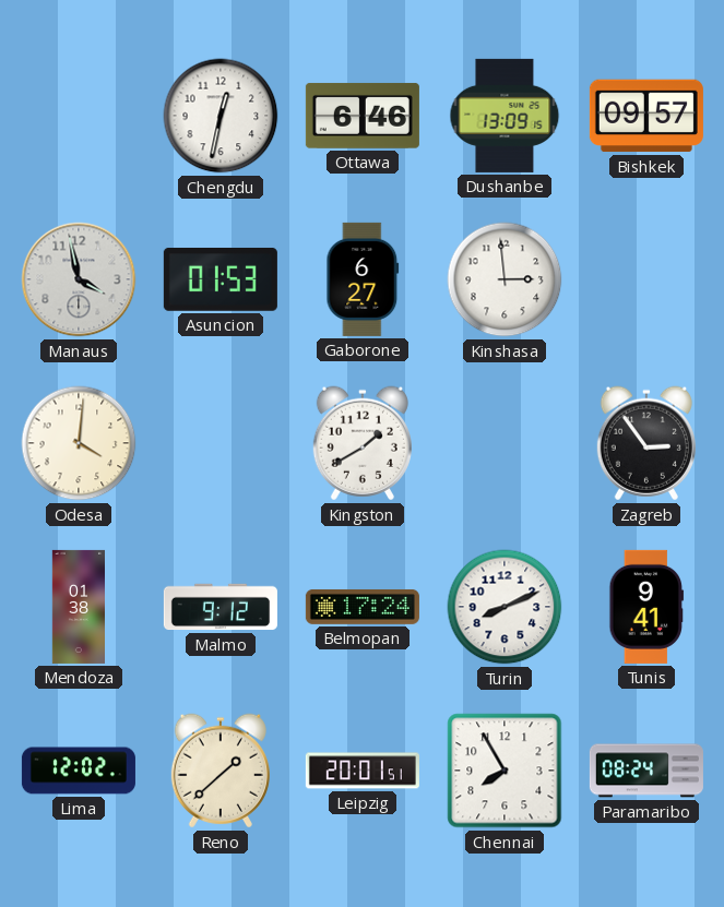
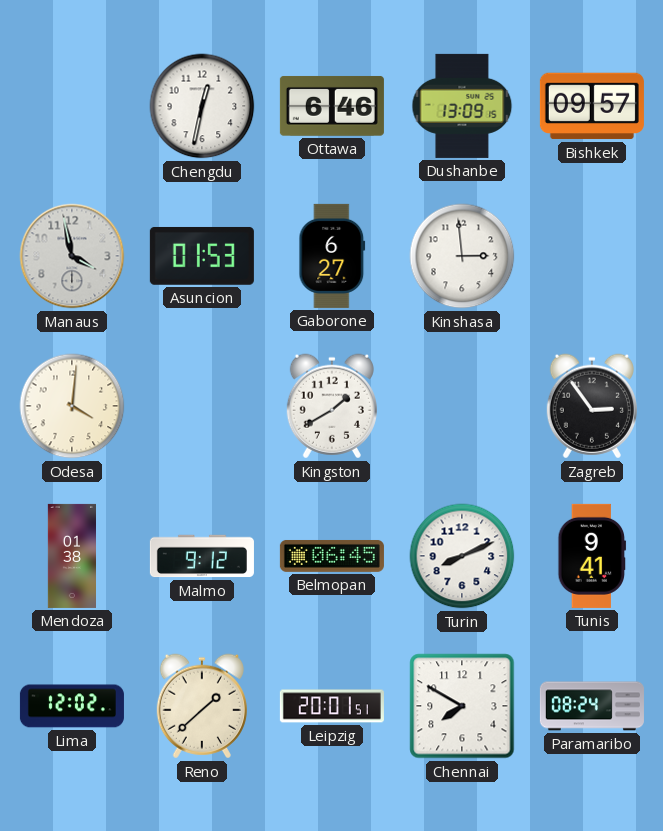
Belmopan: 17:24 -> 06:45
Chennai: 7:55 -> 7:50
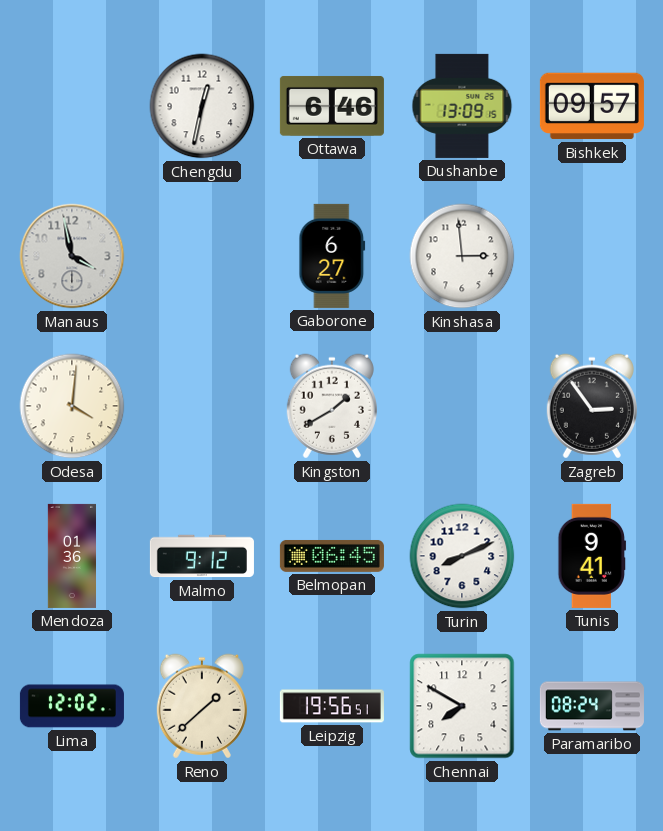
Asuncion: 01:53 -> none
Mendoza: 01:38 -> 01:36
Leipzig: 20:01 -> 19:56
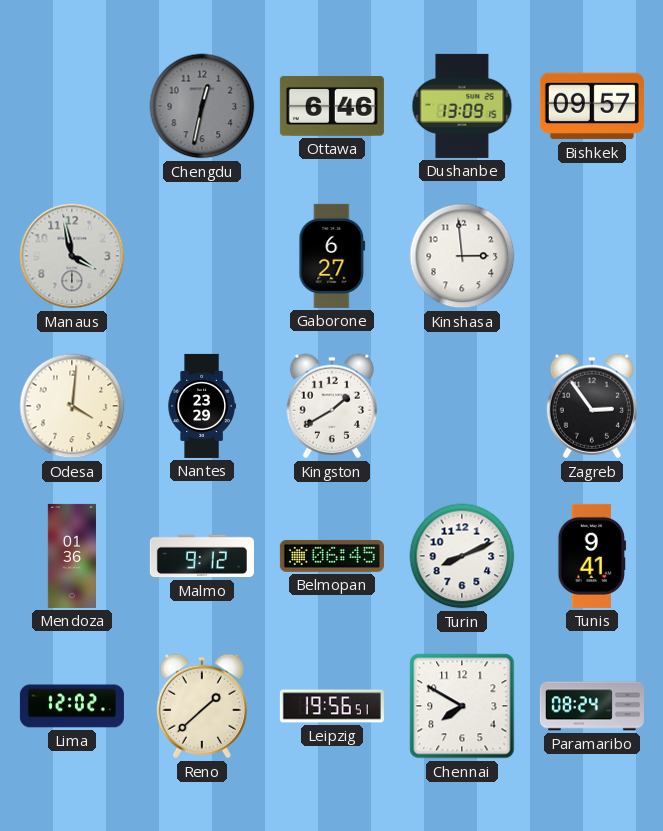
Chengdu dial: white -> grey
Nantes: none -> 23:29
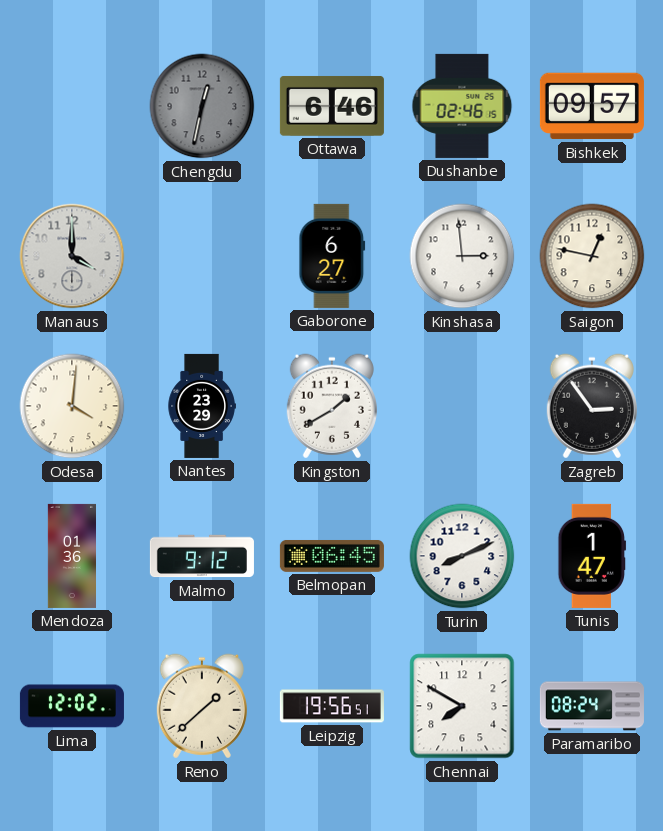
Dushanbe: 13:09 -> 02:46
Manaus: 3:58 -> 4:00
Saigon: none -> 12:47
Tunis: 9:41 -> 1:47
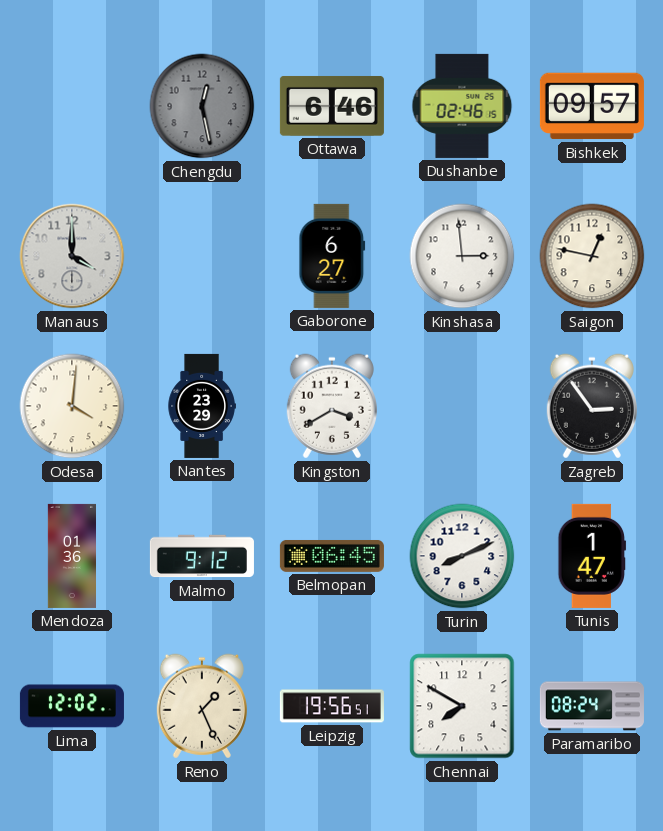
Chengdu: 12:32 -> 12:28
Kingston: 1:40 -> 3:40
Reno: 1:38 -> 1:26
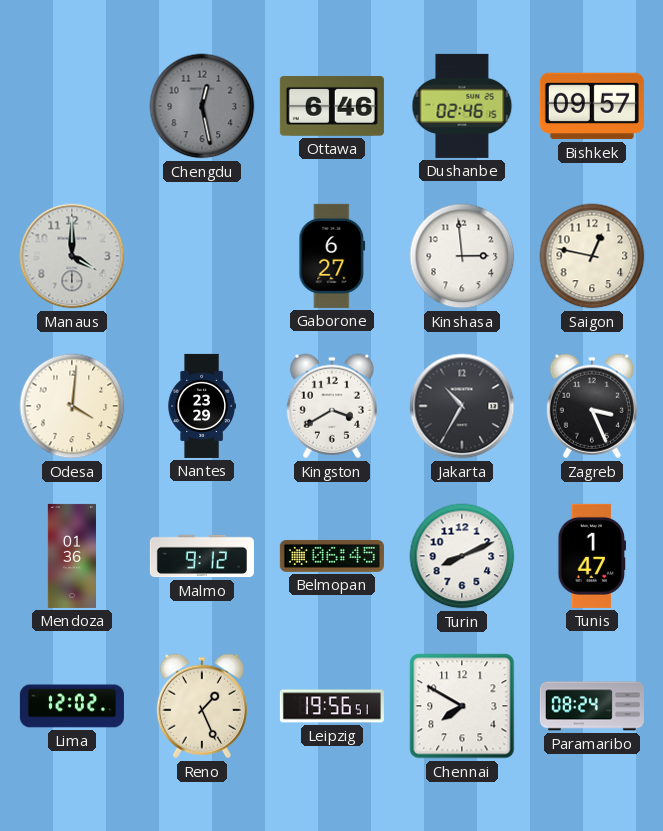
Jakarta: none -> 10:35
Zagreb: 2:54 -> 3:26
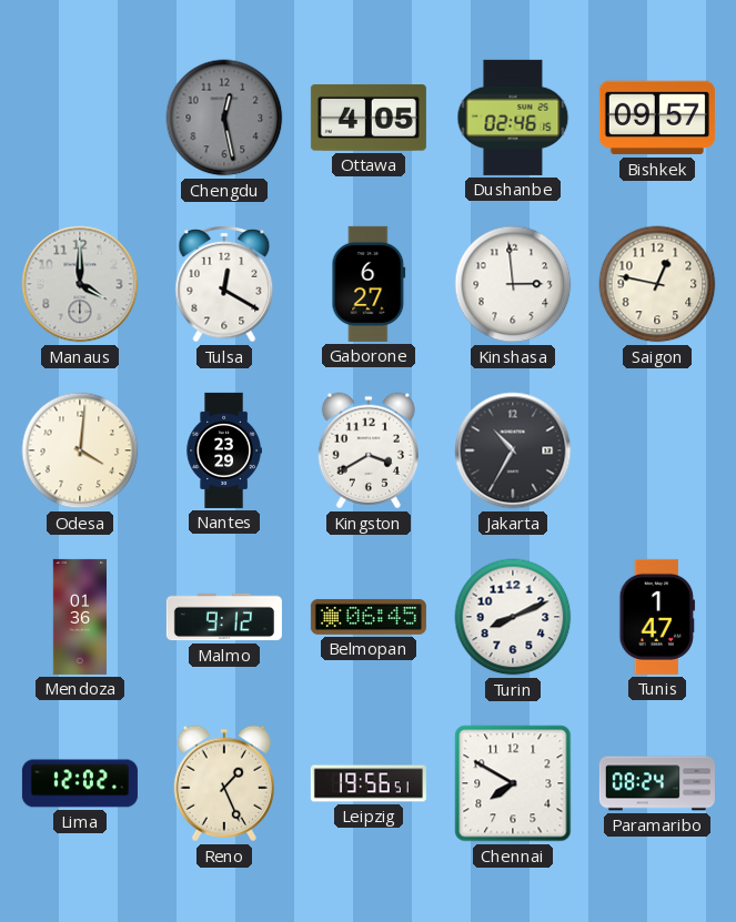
Ottawa: 6:46 -> 4:05
Tulsa: none -> 12:20
Zagreb: 3:26 -> none
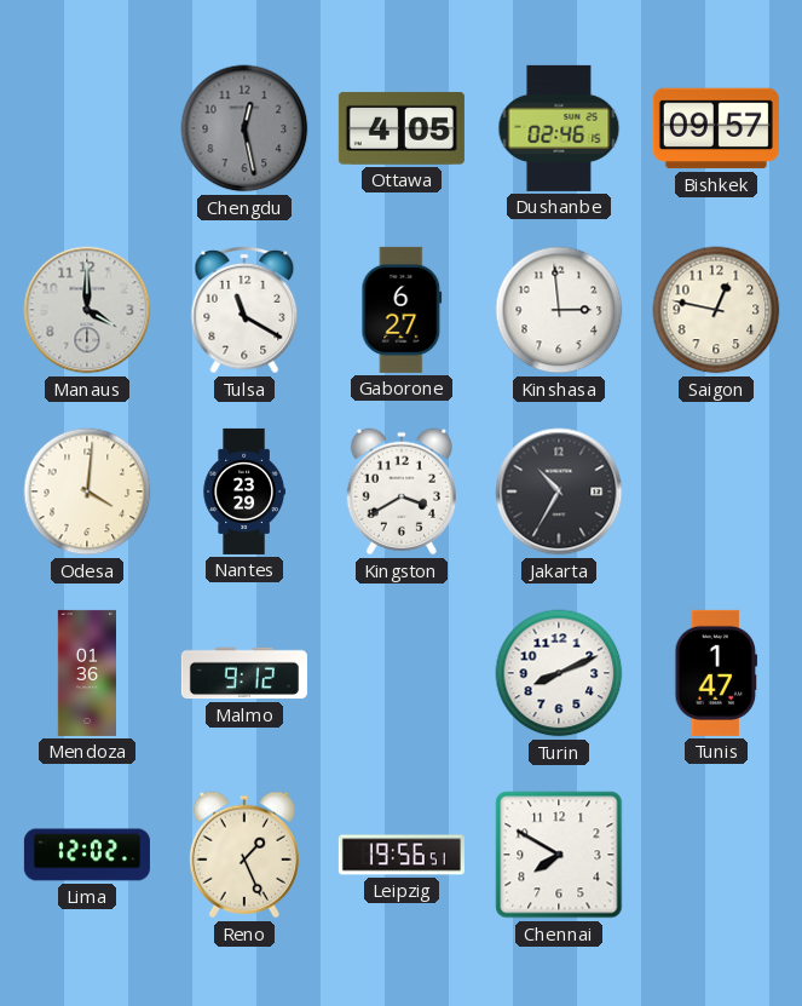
Tulsa: 12:20 -> 11:20
Belmopan: 06:45 -> none
Paramaribo: 08:24 -> none
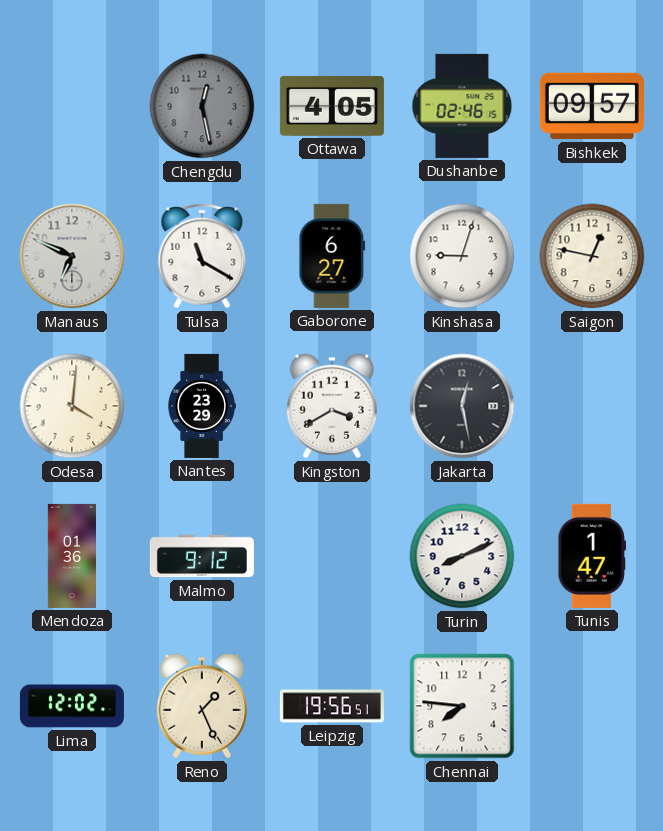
Manaus: 4:00 -> 6:49
Kinshasa: 2:59 -> 9:03
Jakarta: 10:35 -> 12:28
Chennai: 7:50 -> 7:46
